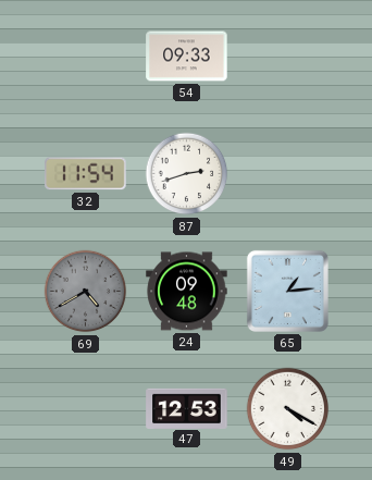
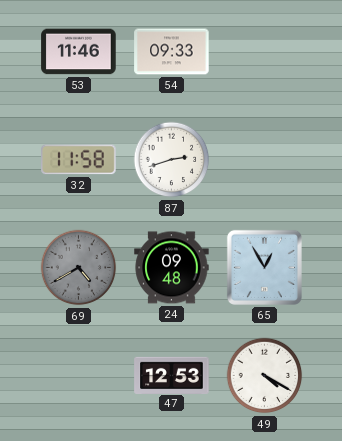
53: none -> 11:46
32: 11:54 -> 11:58
65: 1:14 -> 12:55
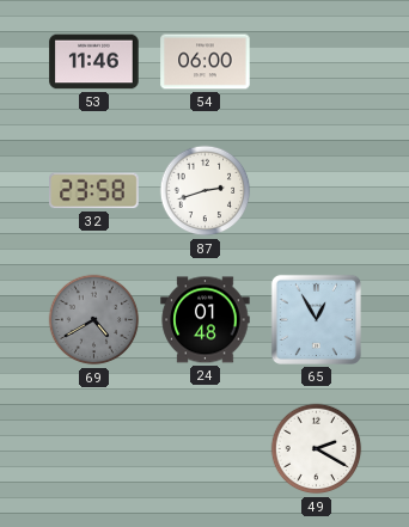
54: 09:33 -> 06:00
32: 11:58 -> 23:58
24: 09:48 -> 01:48
47: 12:53 -> none
49: 4:20 -> 2:20
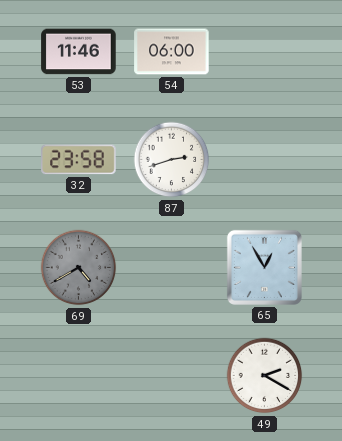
24: 01:48 -> none
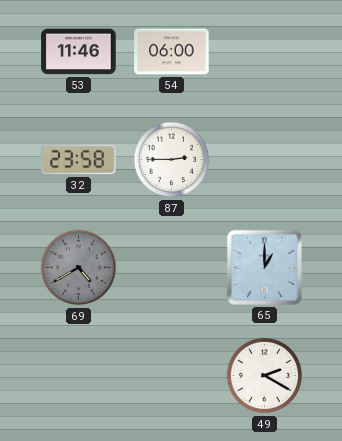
87: 2:42 -> 2:45
65: 12:55 -> 1:00
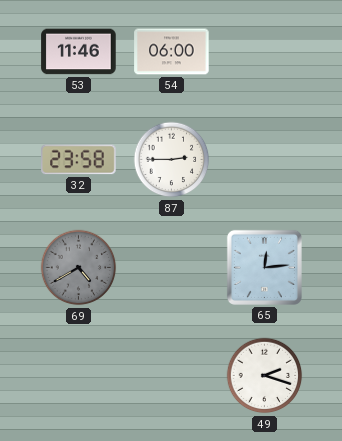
65: 1:00 -> 12:14
49: 2:20 -> 2:18
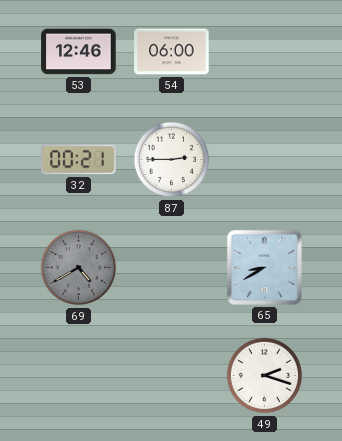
53: 11:46 -> 12:46
32: 23:58 -> 00:21
65: 12:14 -> 8:40
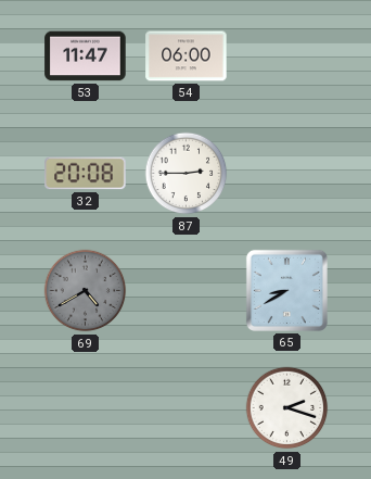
53: 12:46 -> 11:47
32: 00:21 -> 20:08
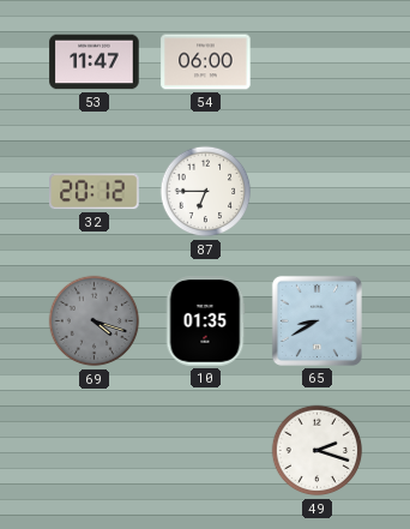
32: 20:08 -> 20:12
87: 2:45 -> 6:45
69: 4:40 -> 4:18
10: none -> 01:35
